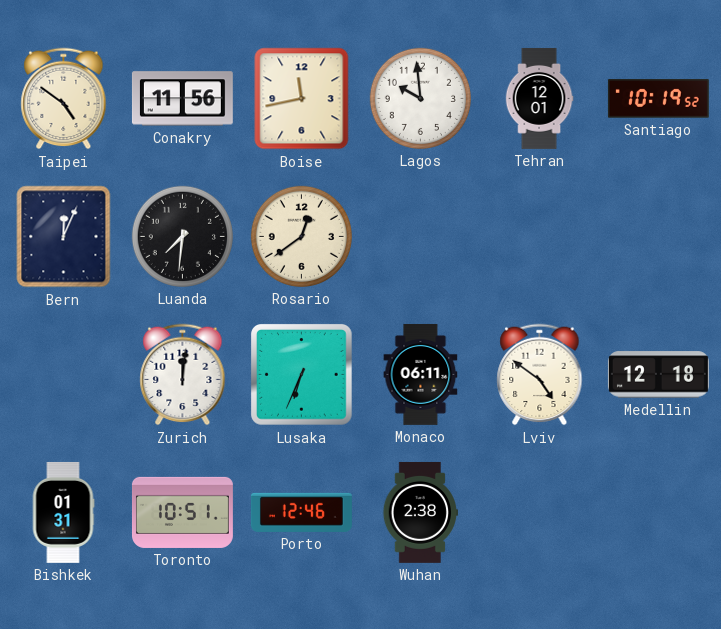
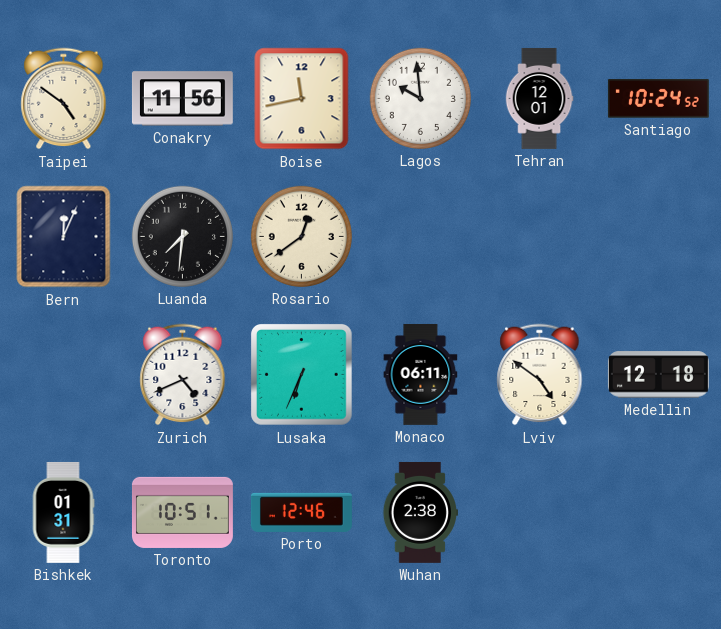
Santiago: 10:19 -> 10:24
Zurich: 12:01 -> 4:41
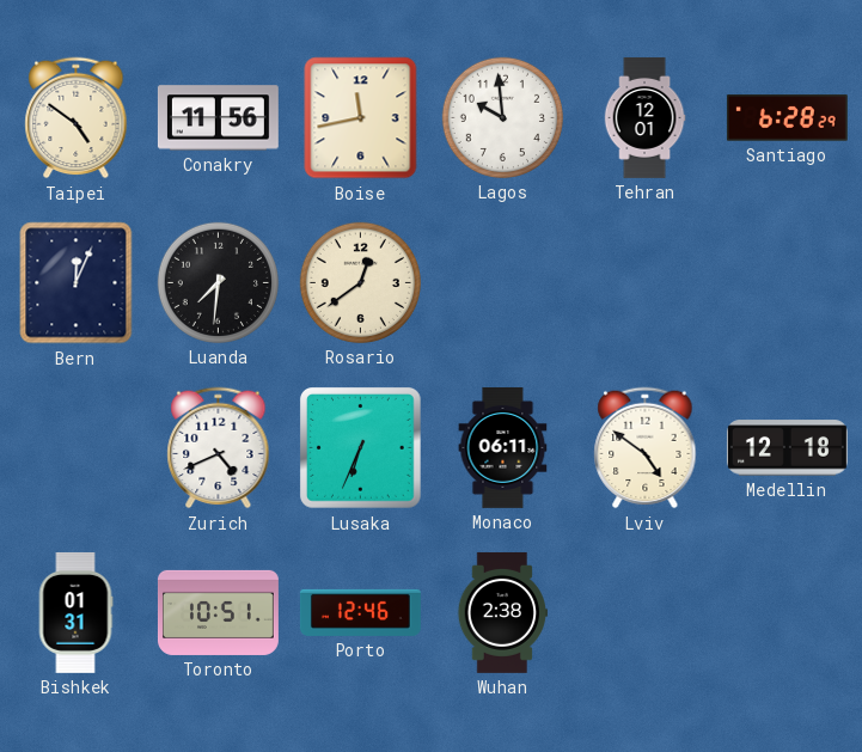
Santiago: 10:24 -> 6:28
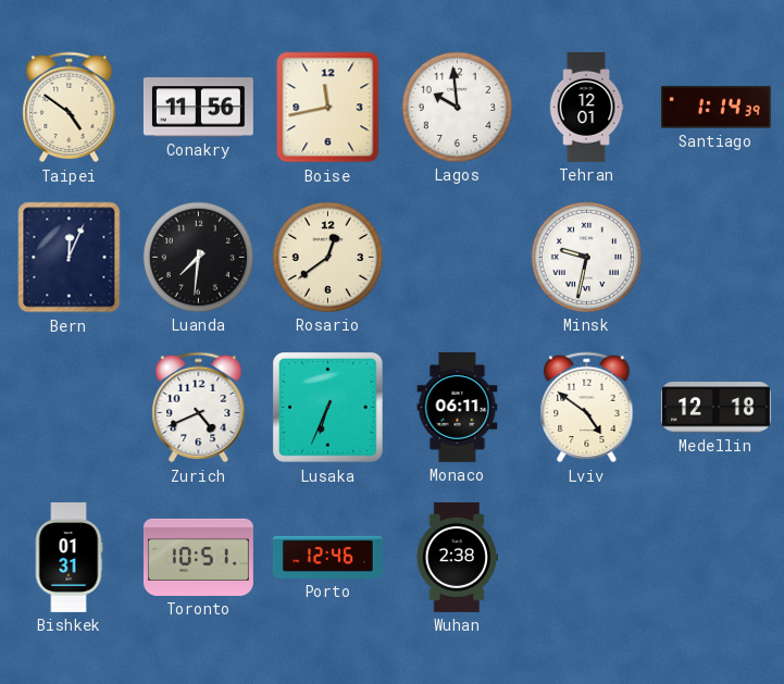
Santiago: 6:28 -> 1:14
Minsk: none -> 9:32
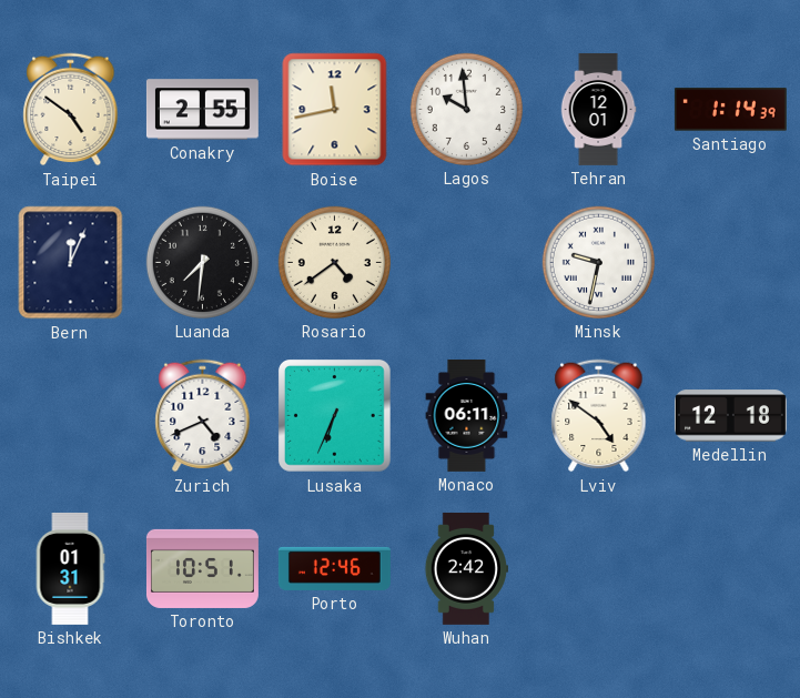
Conakry: 11:56 -> 2:55
Rosario: 12:39 -> 4:39
Wuhan: 2:38 -> 2:42
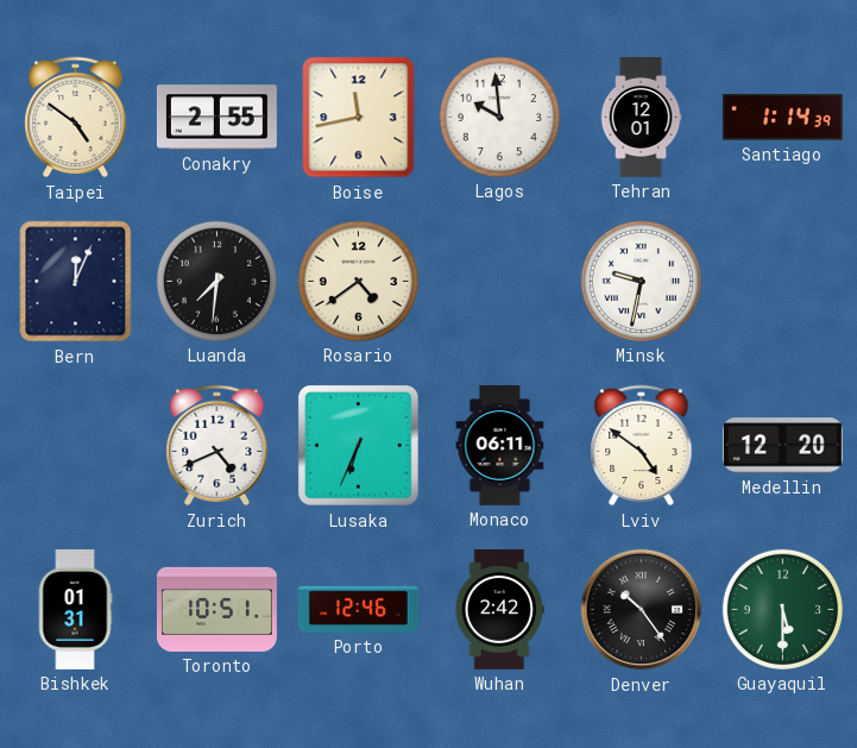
Medellin: 12:18 -> 12:20
Denver: none -> 10:24
Guayaquil: none -> 5:30
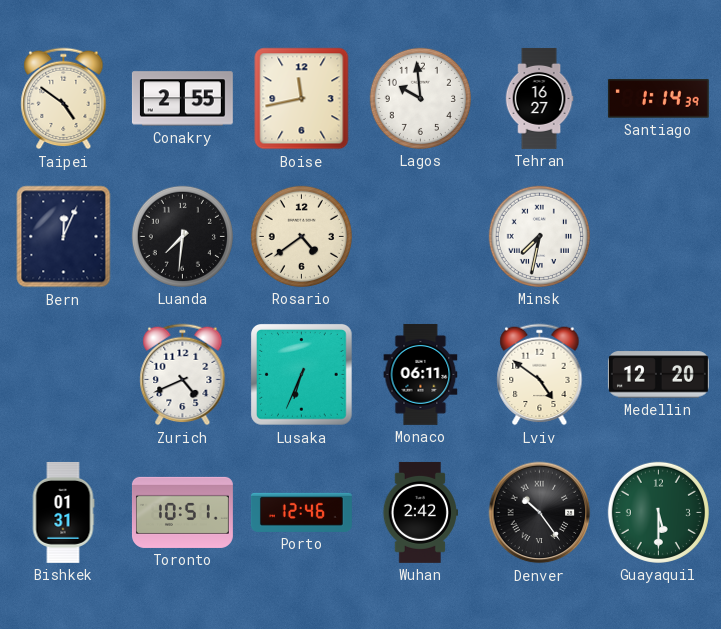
Tehran: 12:01 -> 16:27
Minsk: 9:32 -> 7:32
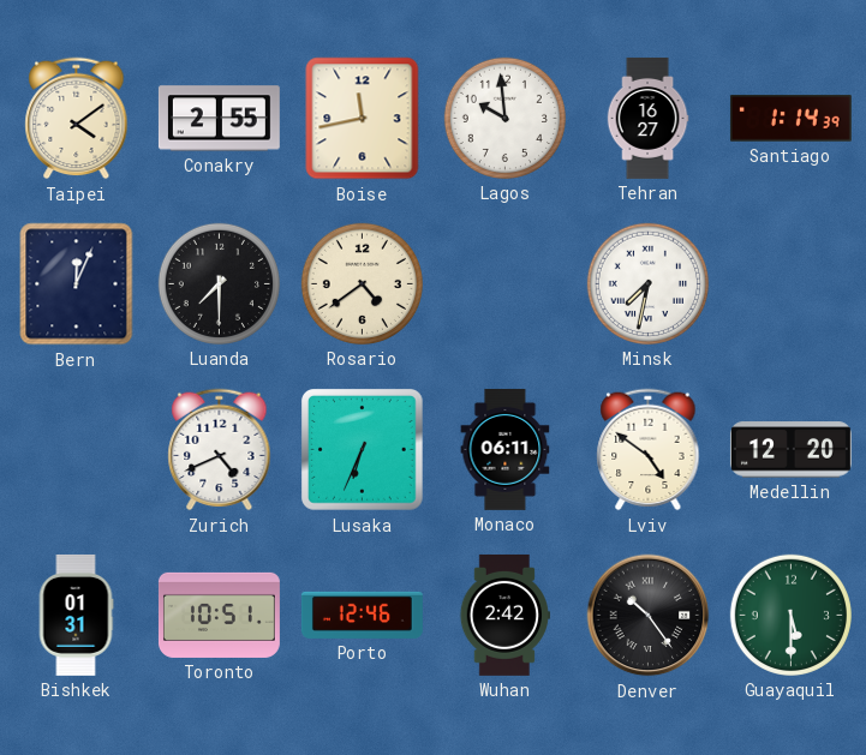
Taipei: 4:51 -> 4:09
Luanda: 7:31 -> 7:30
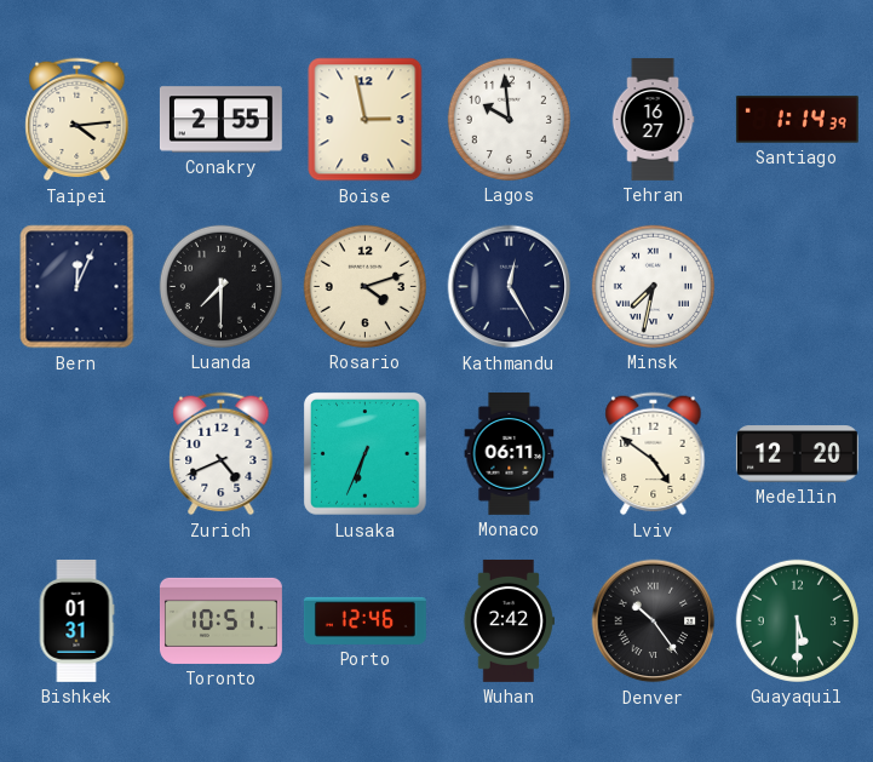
Taipei: 4:09 -> 4:14
Boise: 11:43 -> 2:58
Rosario: 4:39 -> 4:12
Kathmandu: none -> 12:25
